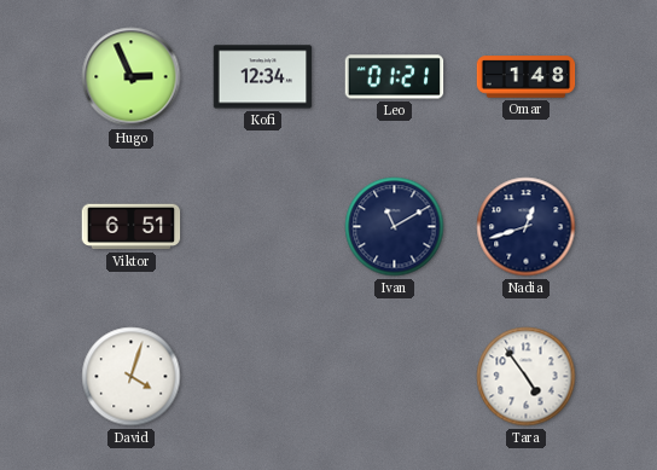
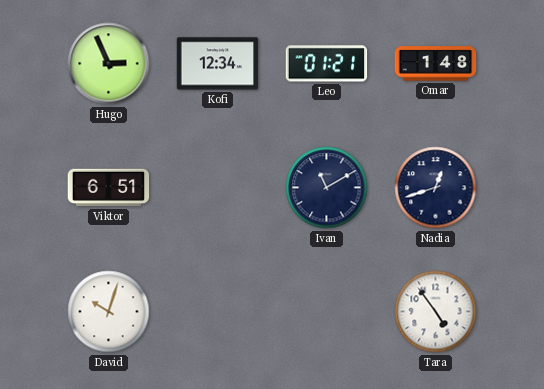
David: 4:03 -> 10:03
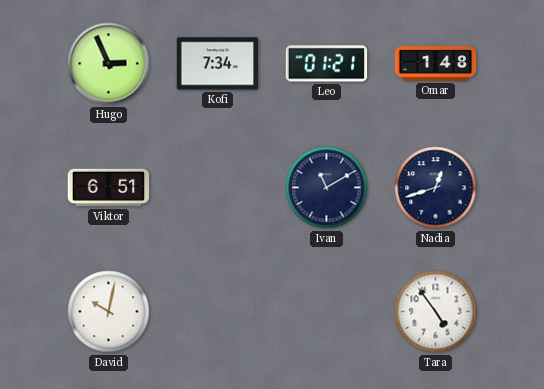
Kofi: 12:34 -> 7:34
David: 10:03 -> 10:02
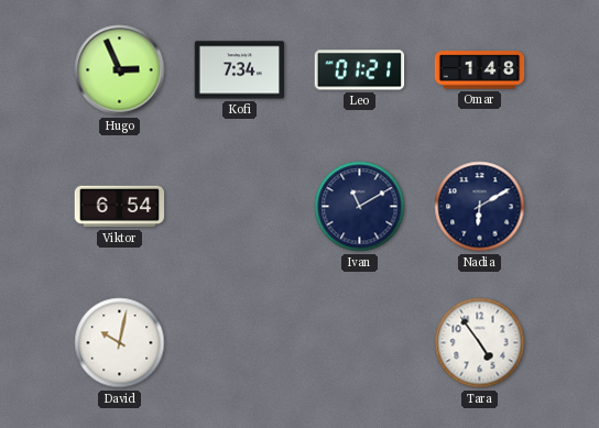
Viktor: 6:51 -> 6:54
Nadia: 12:42 -> 6:10
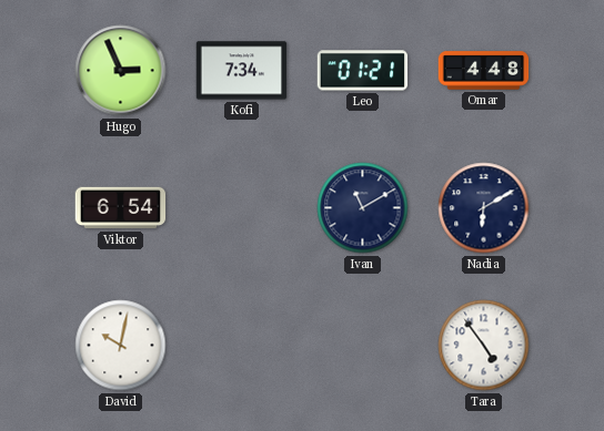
Omar: 1:48 -> 4:48
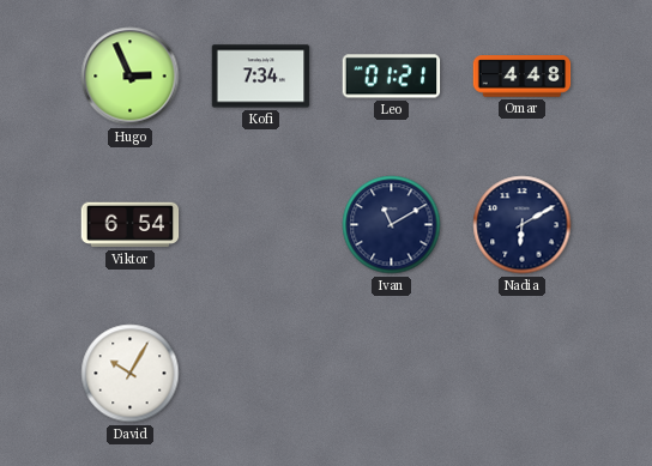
David: 10:02 -> 10:05
Tara: 4:54 -> none
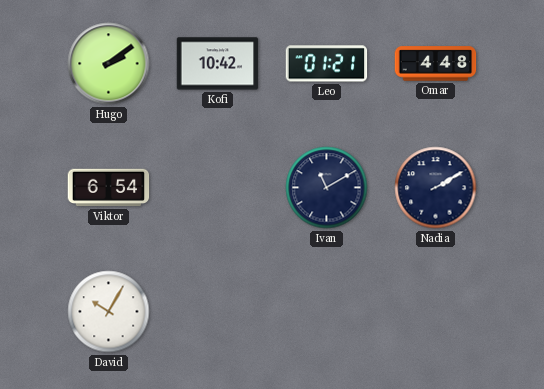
Hugo: 2:56 -> 2:09
Kofi: 7:34 -> 10:42
Nadia: 6:10 -> 2:10
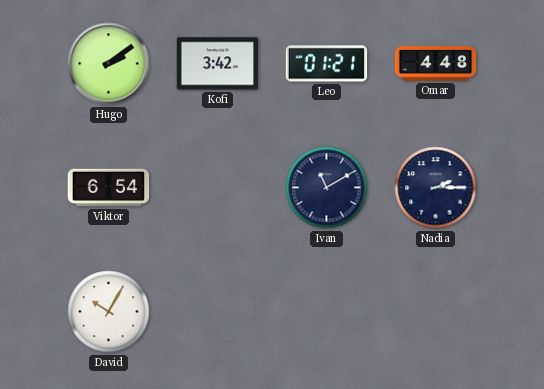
Kofi: 10:42 -> 3:42
Nadia: 2:10 -> 2:15
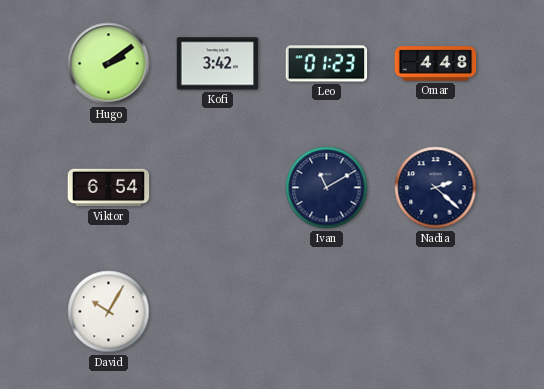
Leo: 01:21 -> 01:23
Nadia: 2:15 -> 2:22
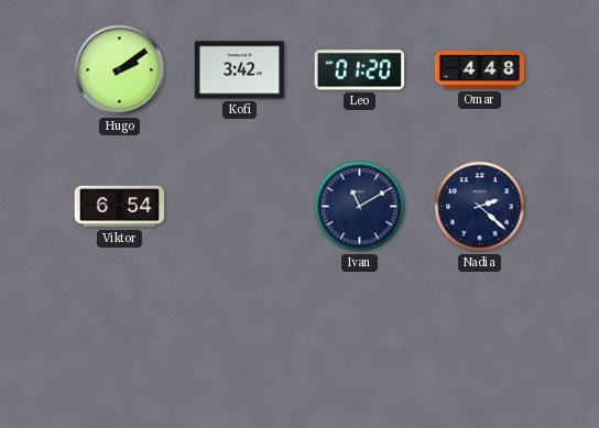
Leo: 01:23 -> 01:20
David: 10:05 -> none
